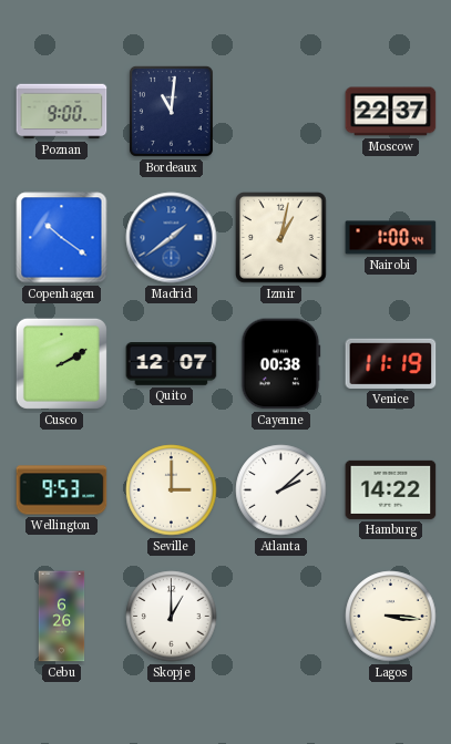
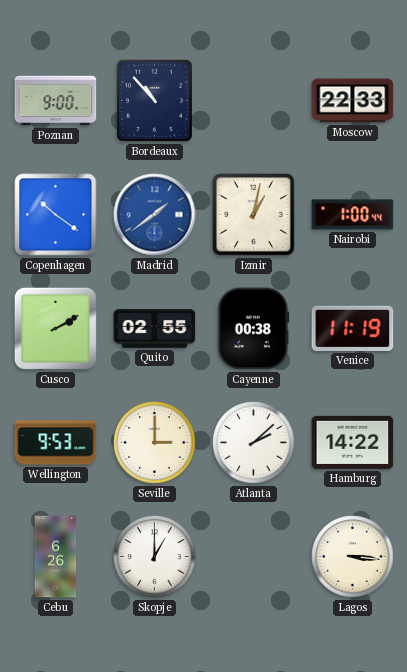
Bordeaux: 11:01 -> 10:53
Moscow: 22:37 -> 22:33
Quito: 12:07 -> 02:55
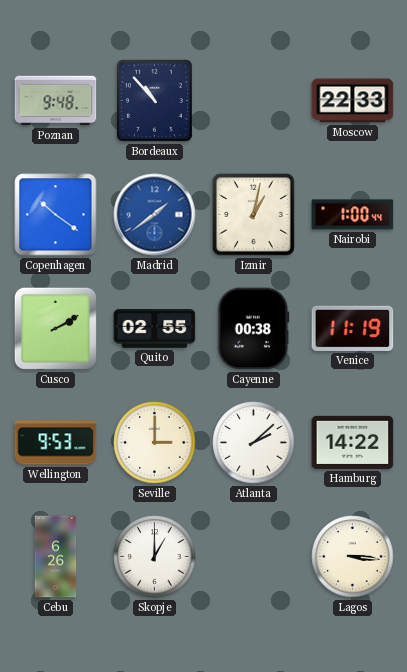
Poznan: 9:00 -> 9:48
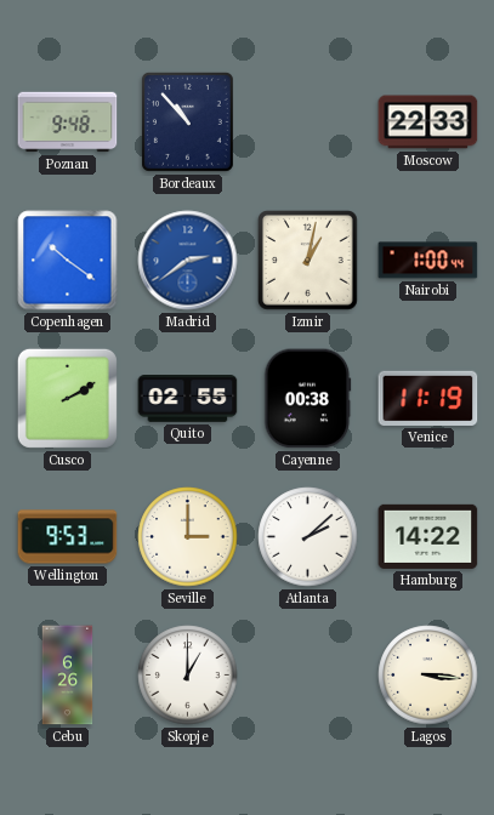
Madrid: 1:39 -> 2:39
